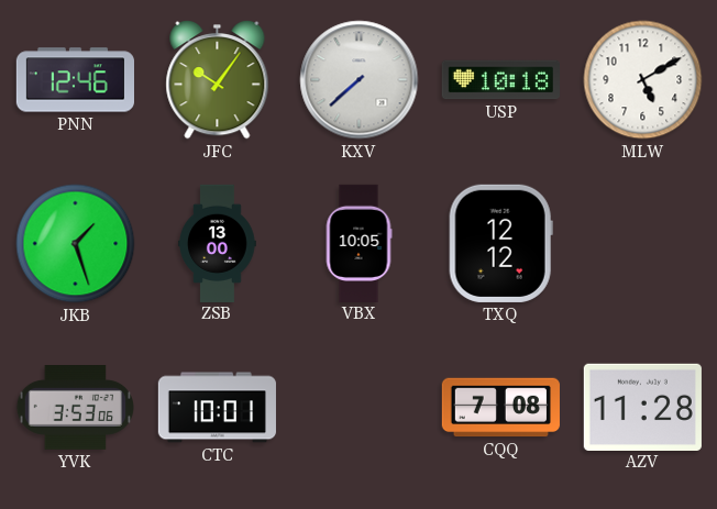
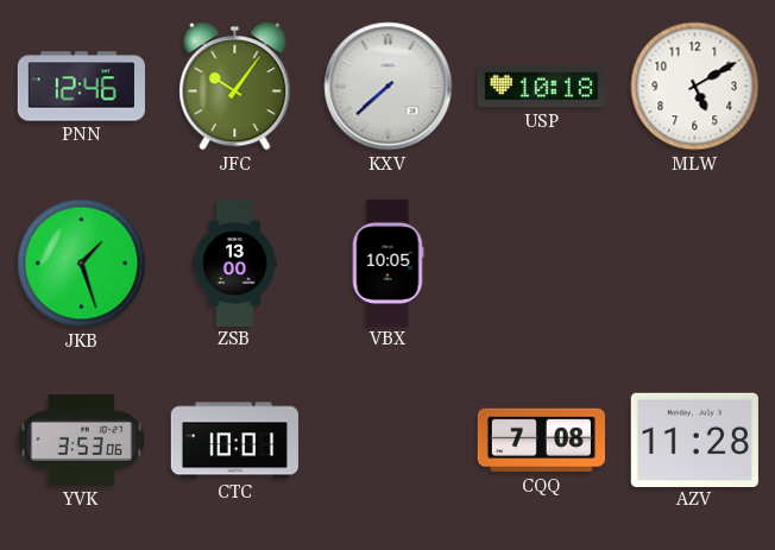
TXQ: 12:12 -> none
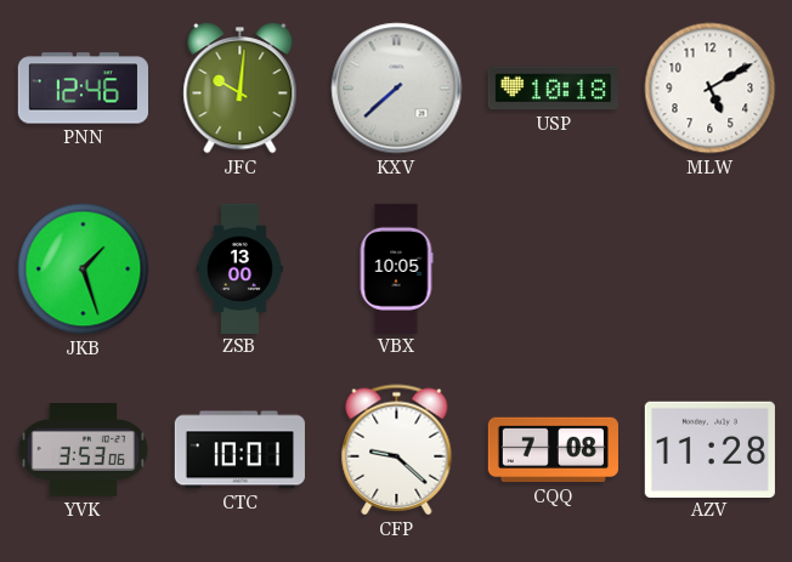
JFC: 10:06 -> 10:01
CFP: none -> 9:22
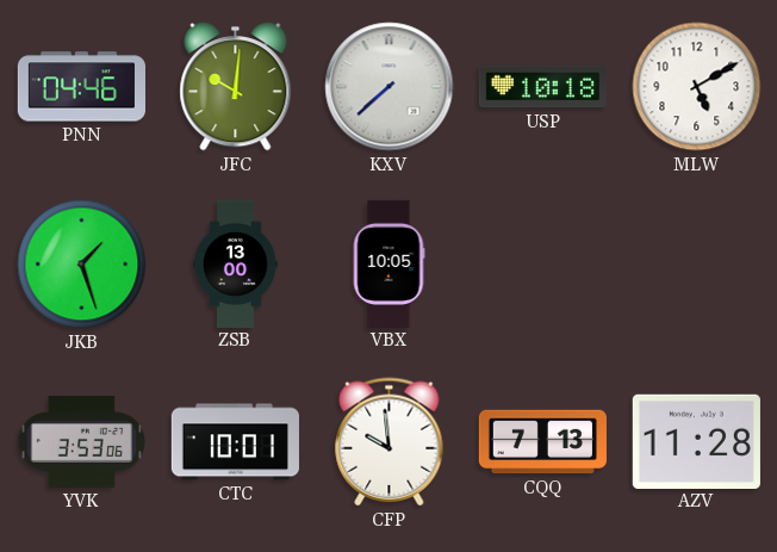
PNN: 12:46 -> 04:46
CFP: 9:22 -> 9:59
CQQ: 7:08 -> 7:13
